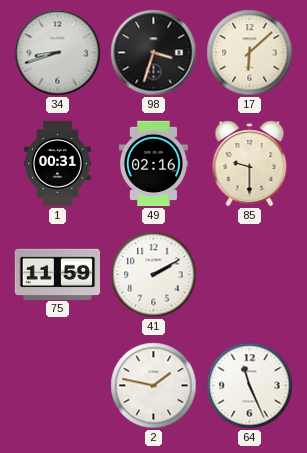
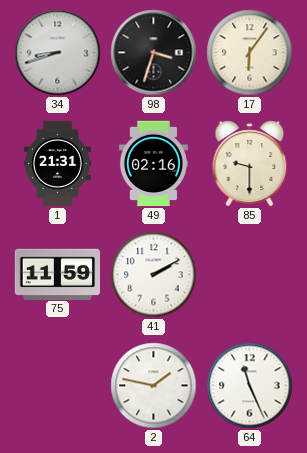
17: 6:08 -> 6:06
1: 00:31 -> 21:31
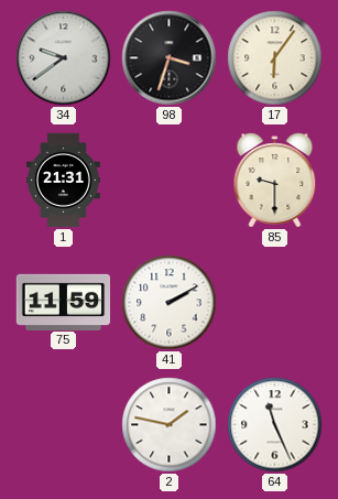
34: 8:42 -> 9:39
49: 02:16 -> none
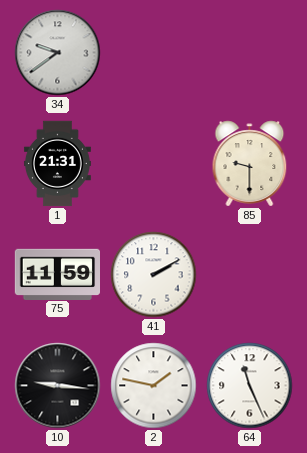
98: 3:33 -> none
17: 6:06 -> none
10: none -> 9:16
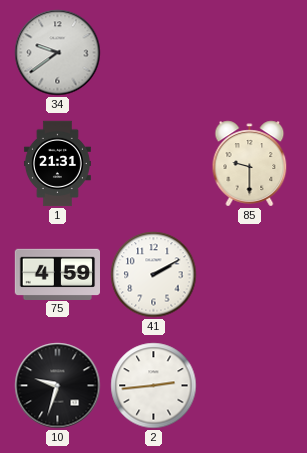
75: 11:59 -> 4:59
10: 9:16 -> 9:33
2: 1:47 -> 2:44
64: 11:26 -> none
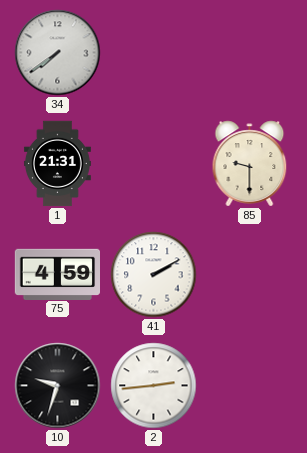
34: 9:39 -> 7:39
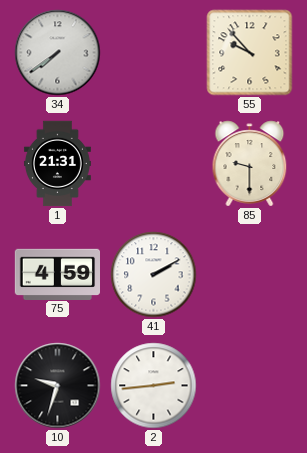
55: none -> 9:53
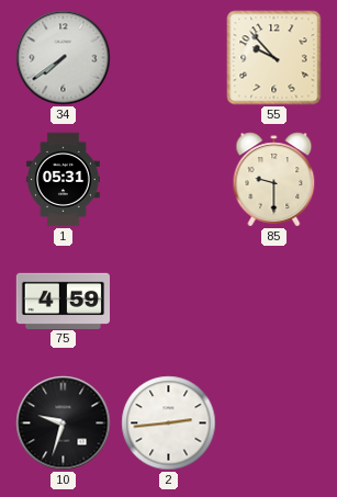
1: 21:31 -> 05:31
41: 2:10 -> none
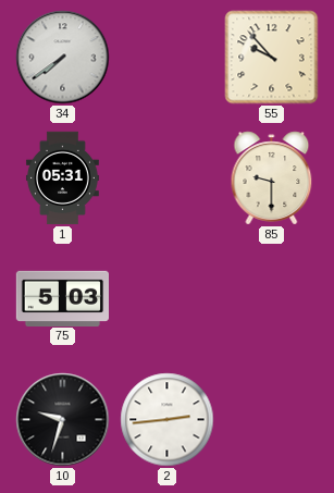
75: 4:59 -> 5:03
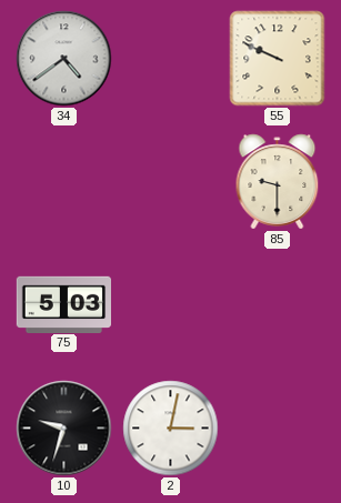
34: 7:39 -> 4:39
55: 9:53 -> 9:49
1: 05:31 -> none
2: 2:44 -> 3:02
